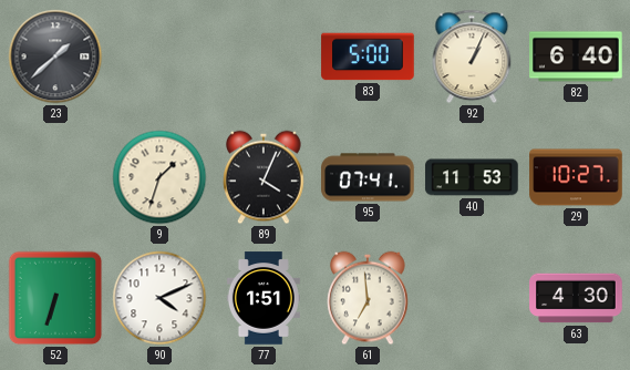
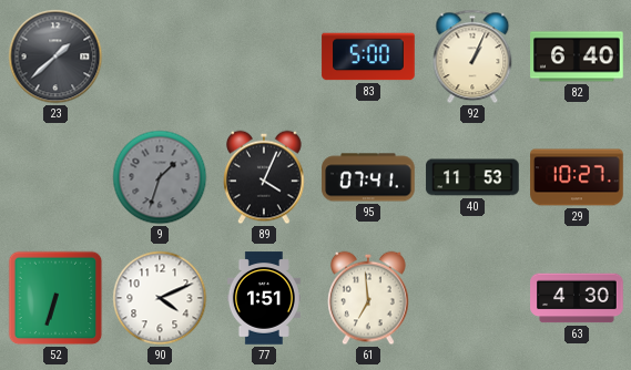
9 dial: cream -> grey
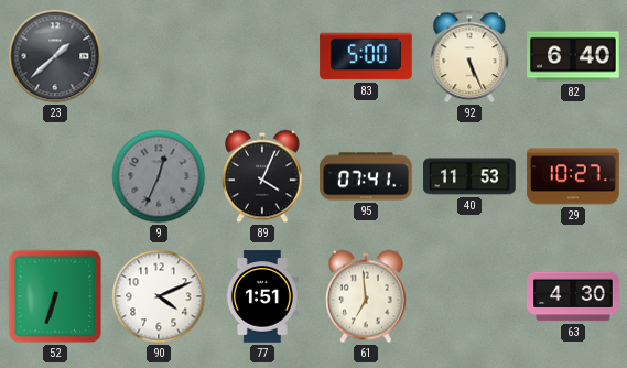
92: 1:04 -> 5:26
9: 1:33 -> 12:34
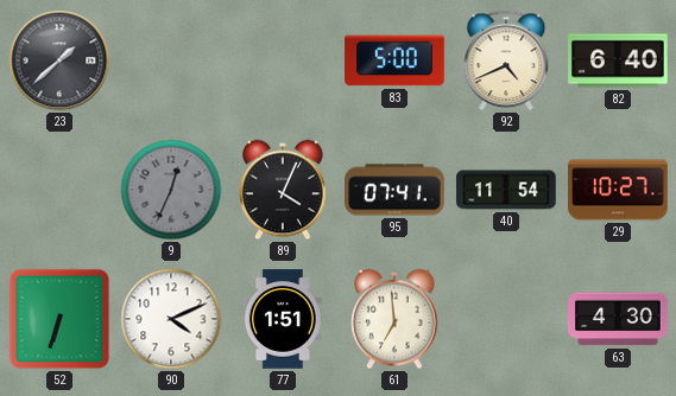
92: 5:26 -> 4:41
40: 11:53 -> 11:54
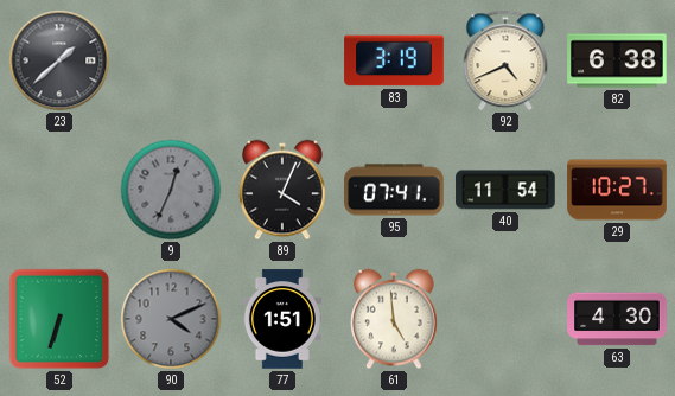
83: 5:00 -> 3:19
82: 6:40 -> 6:38
90 dial: white -> grey
61: 6:59 -> 4:59
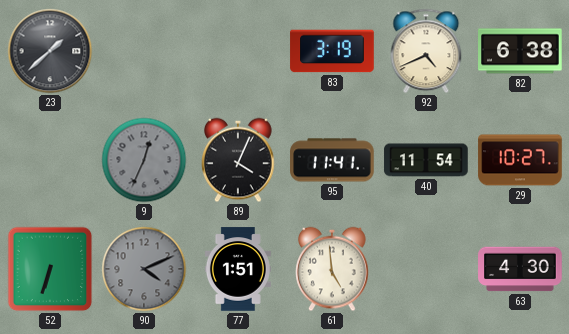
95: 07:41 -> 11:41
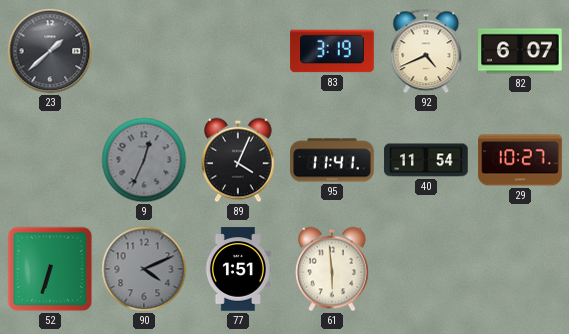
82: 6:38 -> 6:07
61: 4:59 -> 5:59
63: 4:30 -> none
